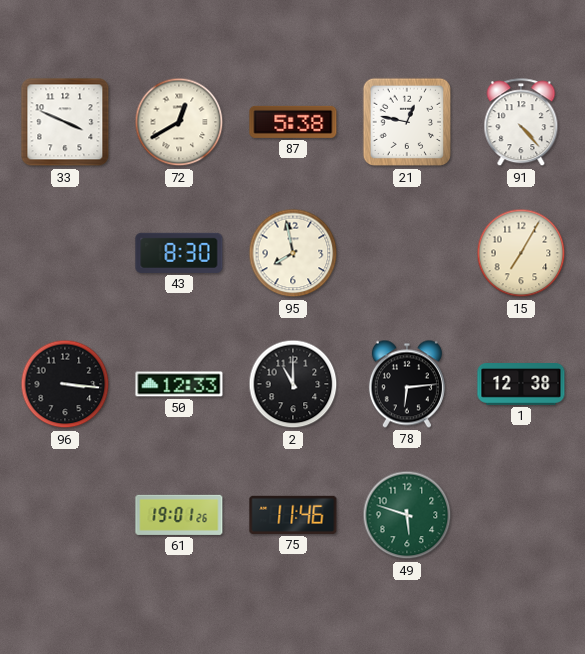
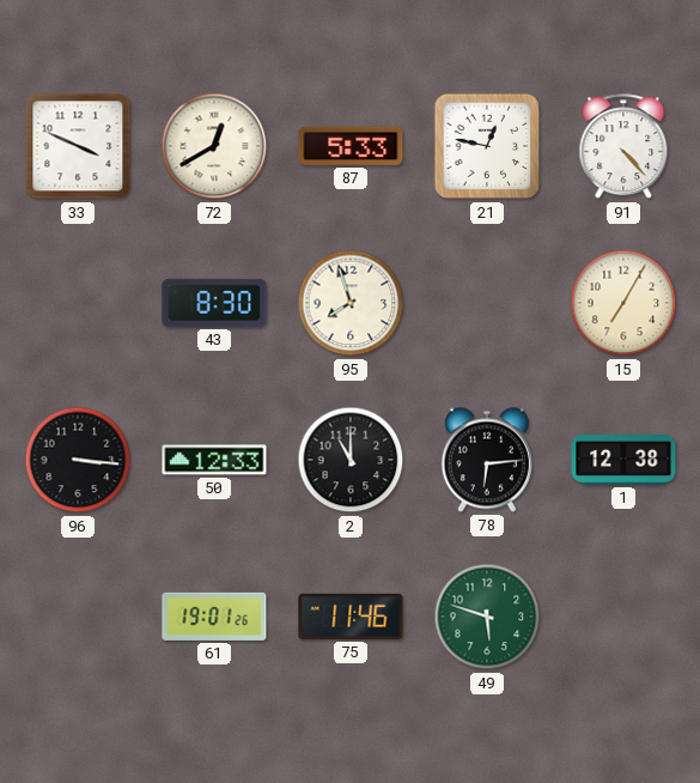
87: 5:38 -> 5:33
95: 7:58 -> 7:57
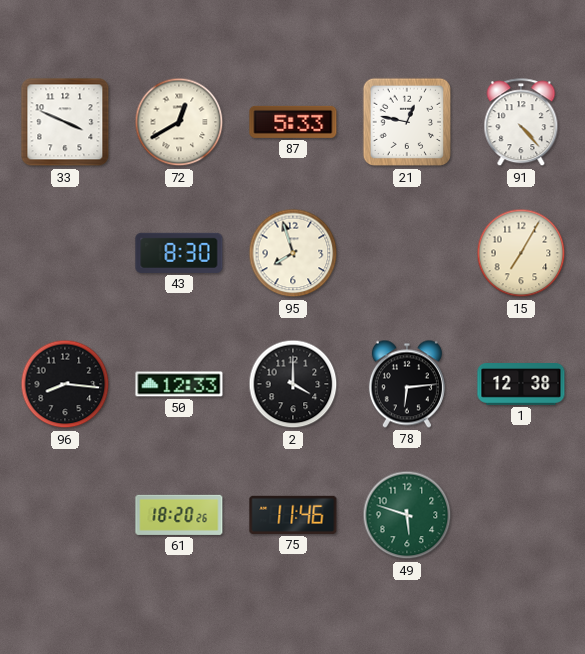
96: 3:16 -> 8:16
2: 11:00 -> 4:00
61: 19:01 -> 18:20
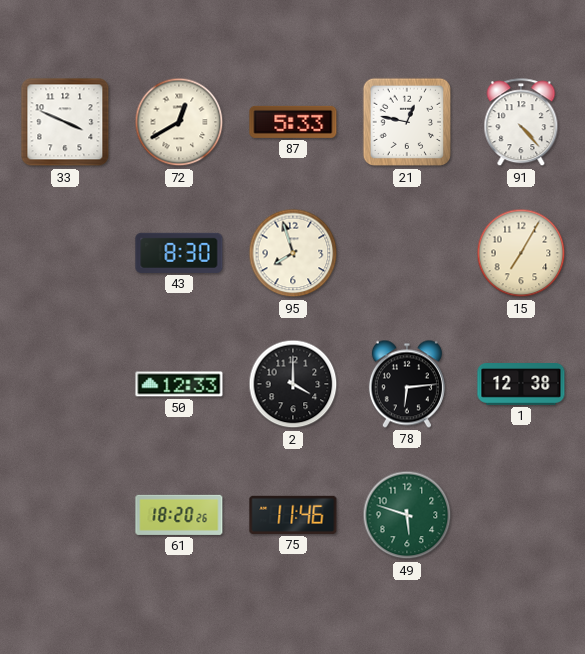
96: 8:16 -> none
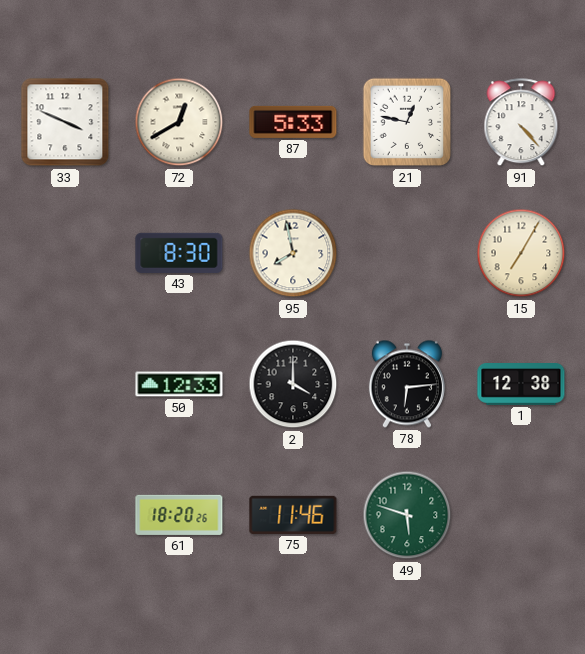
95: 7:57 -> 7:58
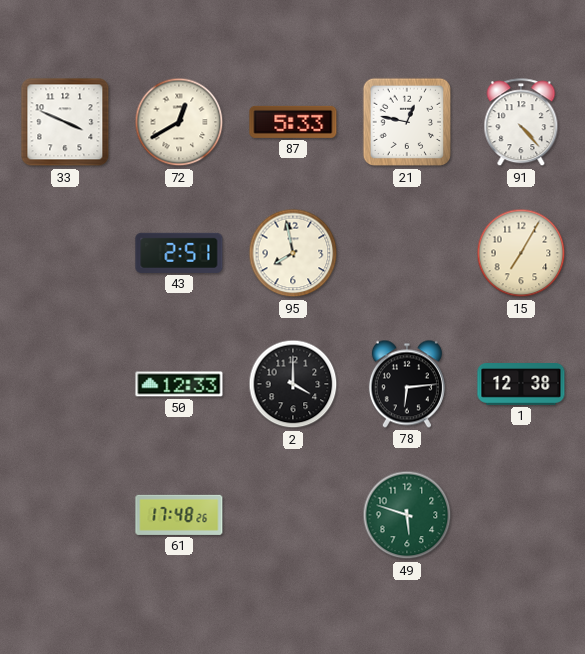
43: 8:30 -> 2:51
61: 18:20 -> 17:48
75: 11:46 -> none
